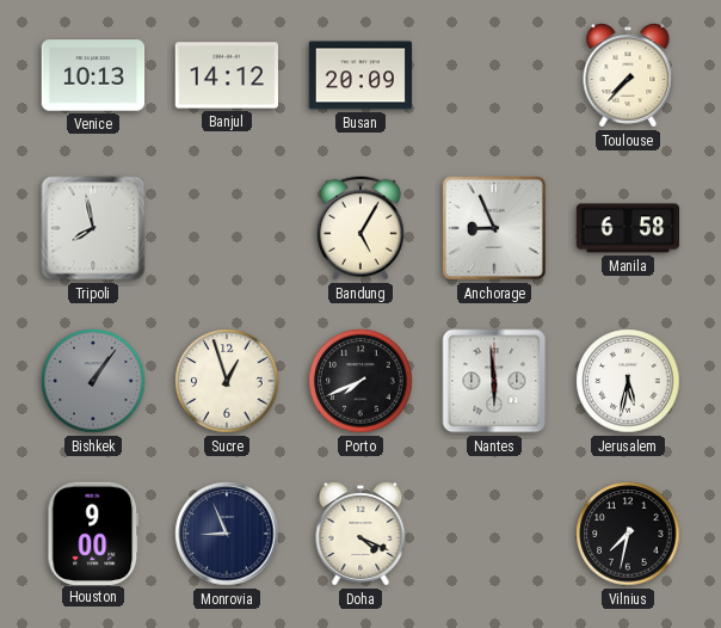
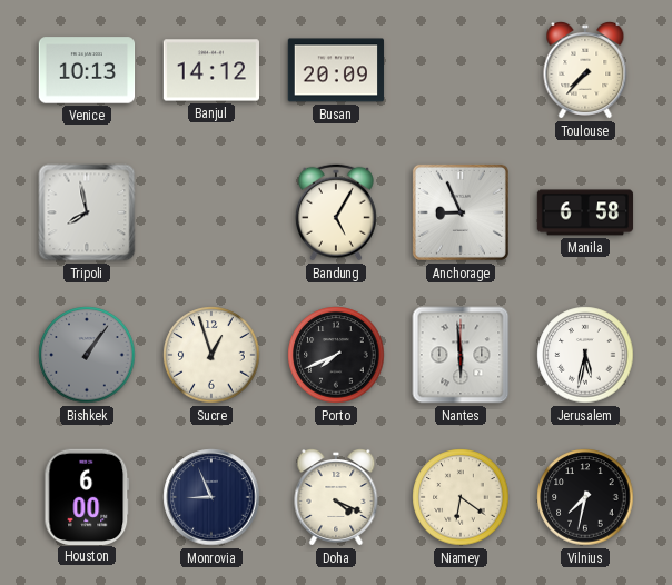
Houston: 9:00 -> 6:00
Niamey: none -> 6:21
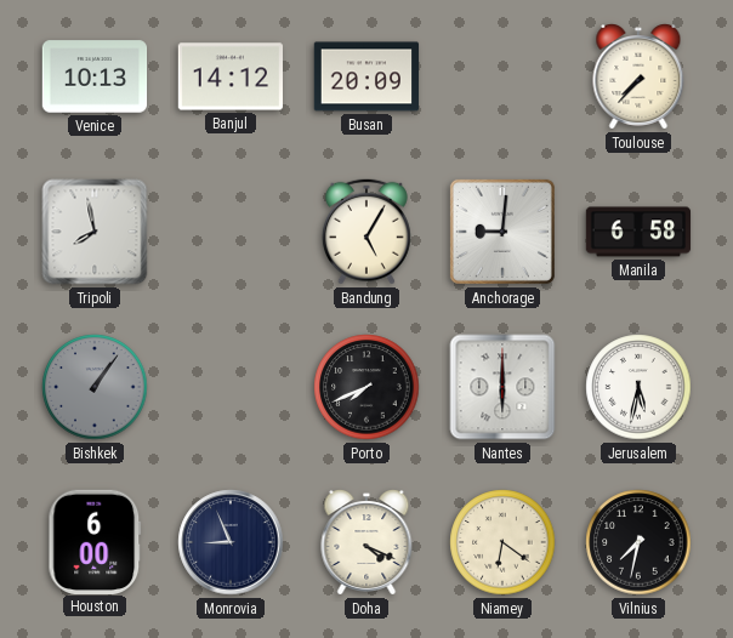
Anchorage: 8:56 -> 9:01
Sucre: 12:57 -> none
Nantes: 5:59 -> 6:00
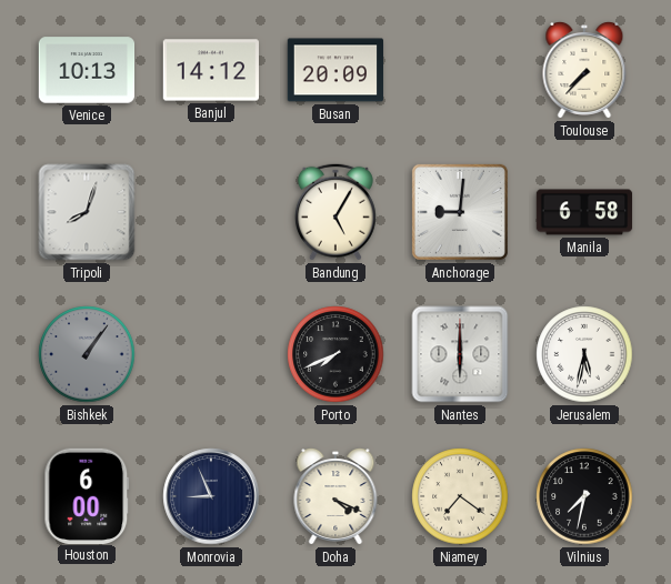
Tripoli: 7:58 -> 8:03
Niamey: 6:21 -> 7:21
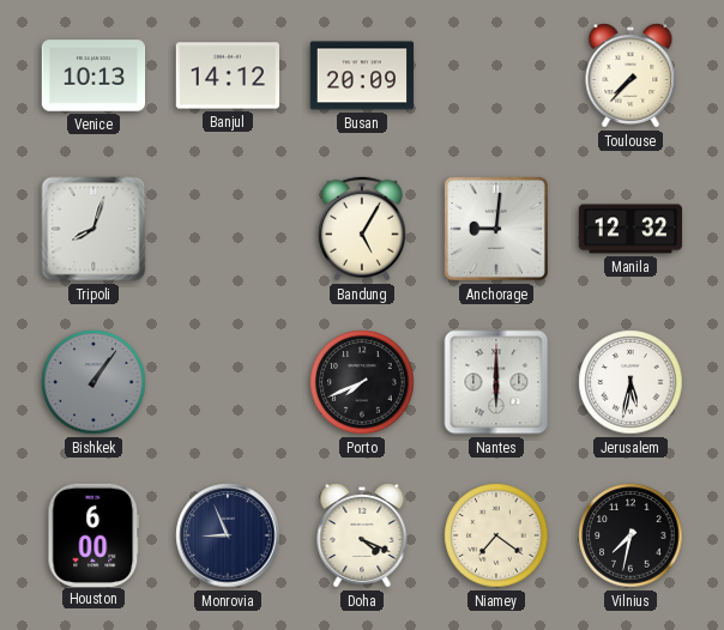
Manila: 6:58 -> 12:32
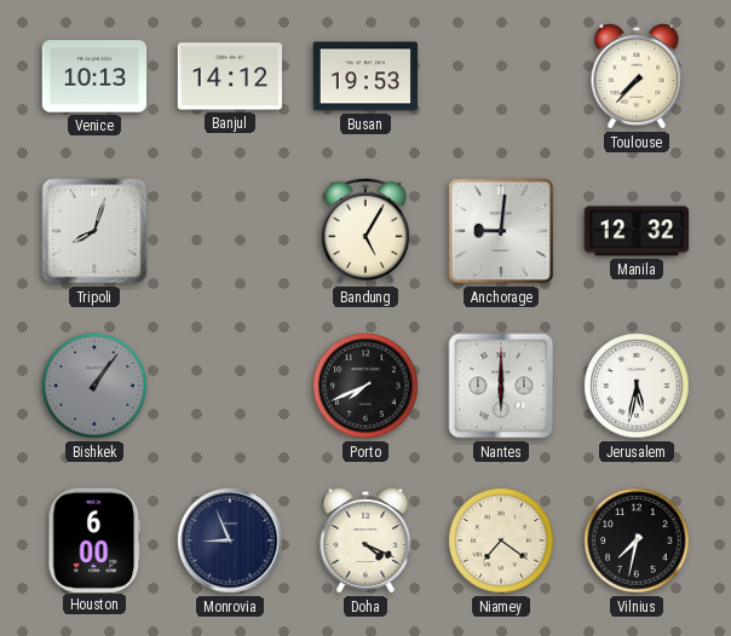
Busan: 20:09 -> 19:53
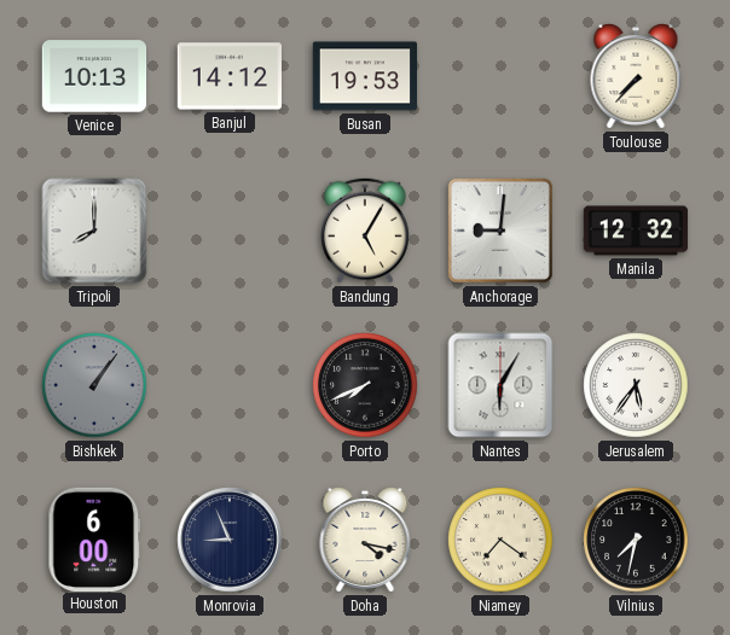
Tripoli: 8:03 -> 8:00
Nantes: 6:00 -> 6:05
Jerusalem: 5:32 -> 5:36
Doha: 4:19 -> 4:17
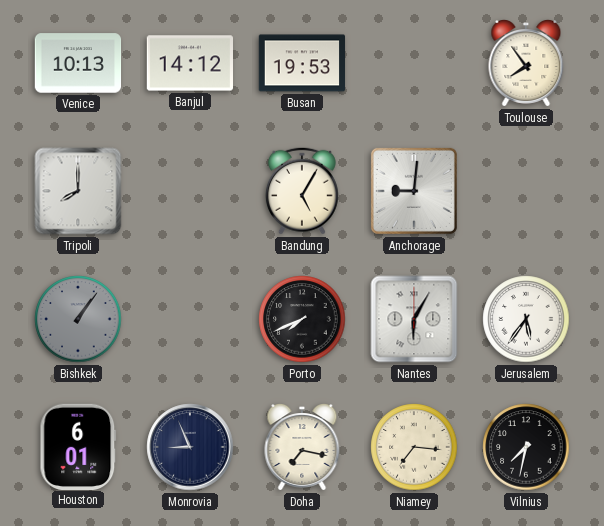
Toulouse: 7:37 -> 7:54
Manila: 12:32 -> none
Houston: 6:00 -> 6:01
Doha: 4:17 -> 7:17
Niamey: 7:21 -> 7:16
